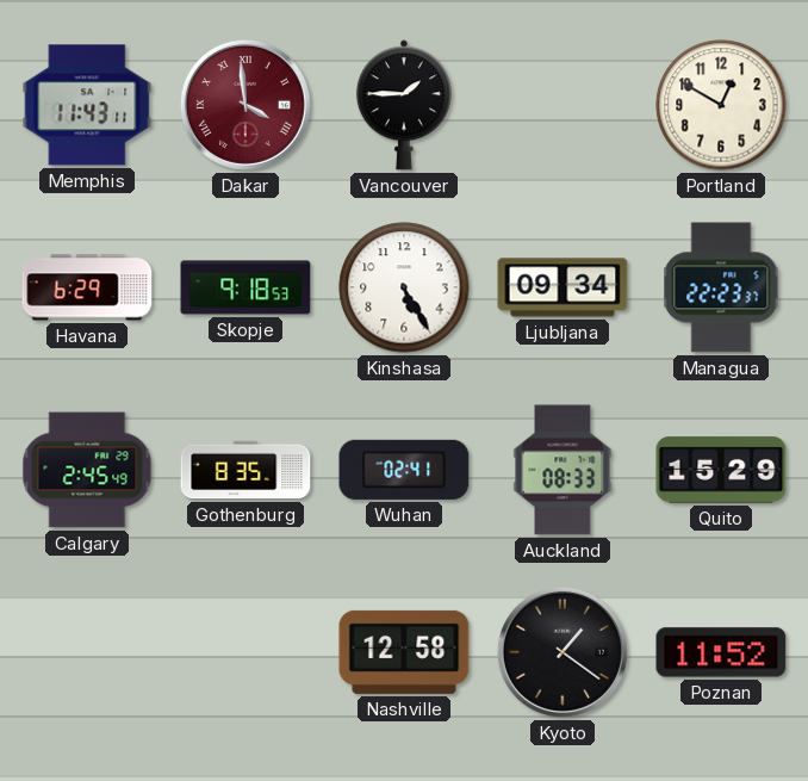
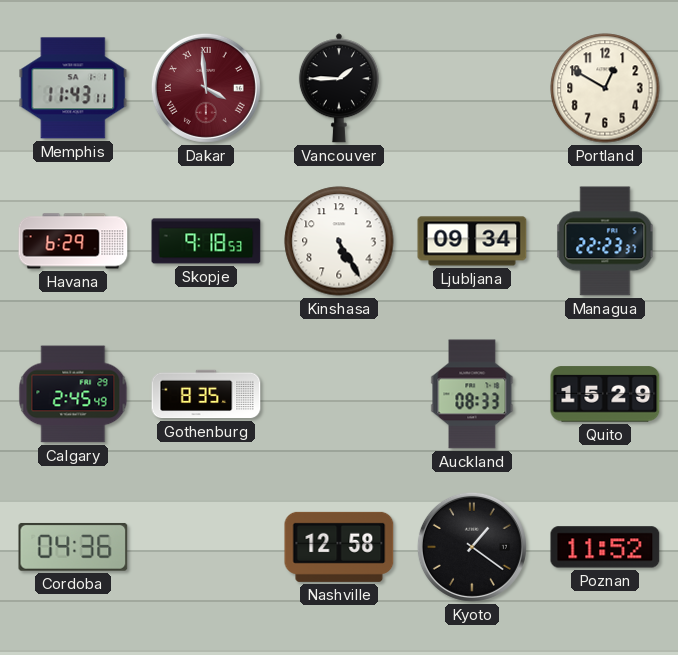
Wuhan: 02:41 -> none
Cordoba: none -> 04:36
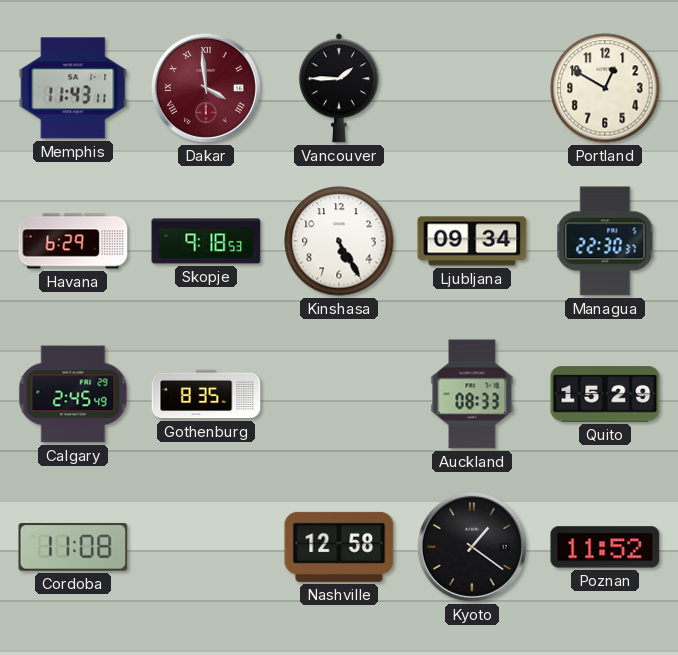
Managua: 22:23 -> 22:30
Cordoba: 04:36 -> 11:08
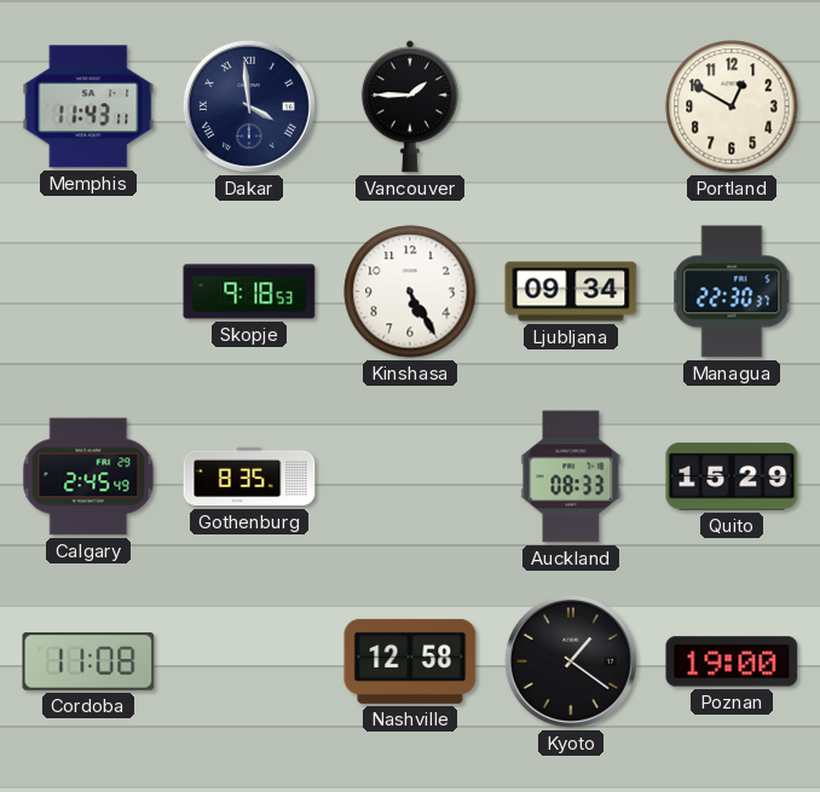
Dakar dial: burgundy -> navy
Havana: 6:29 -> none
Poznan: 11:52 -> 19:00
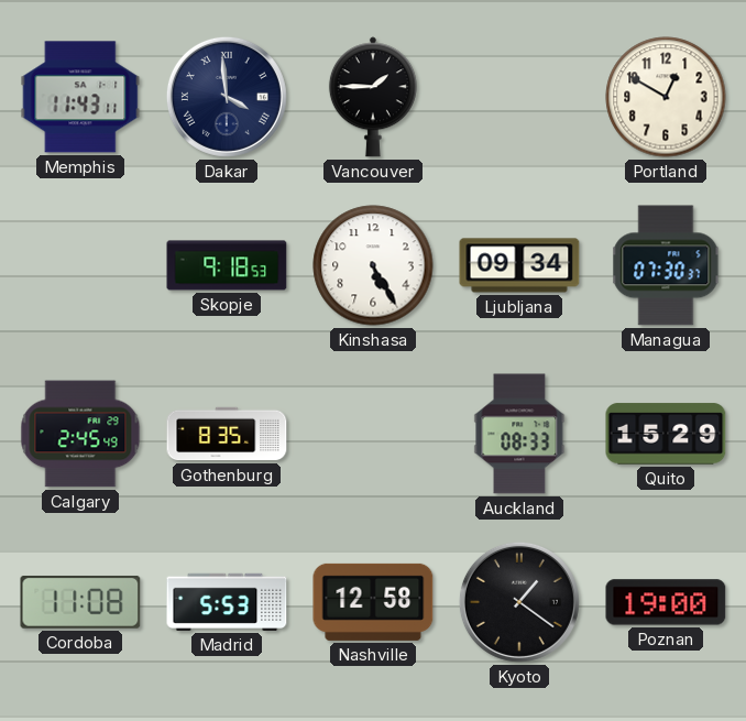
Managua: 22:30 -> 07:30
Madrid: none -> 5:53
